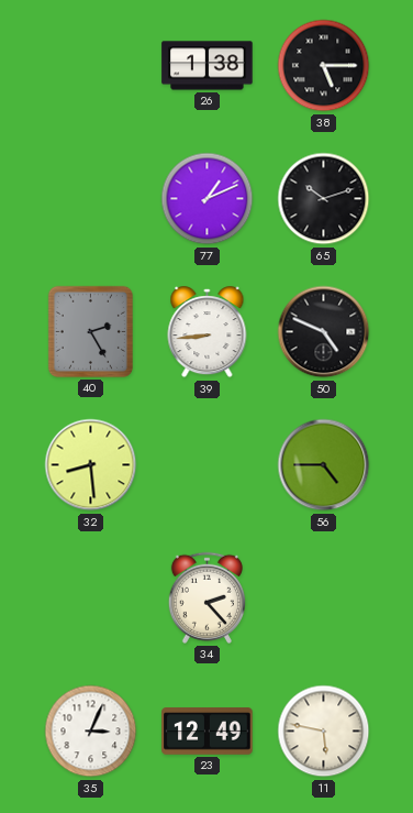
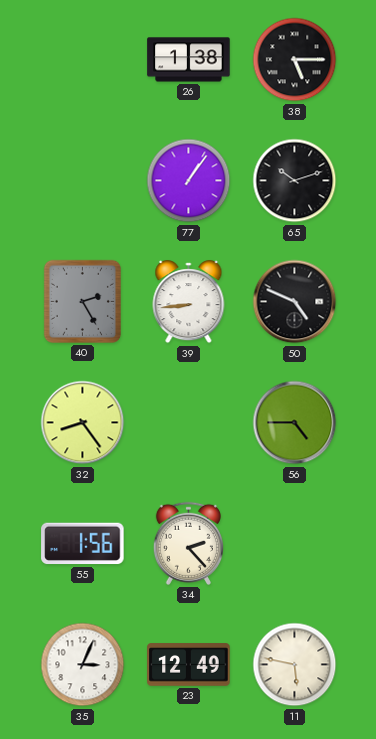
77: 1:11 -> 1:06
32: 8:29 -> 8:24
55: none -> 1:56
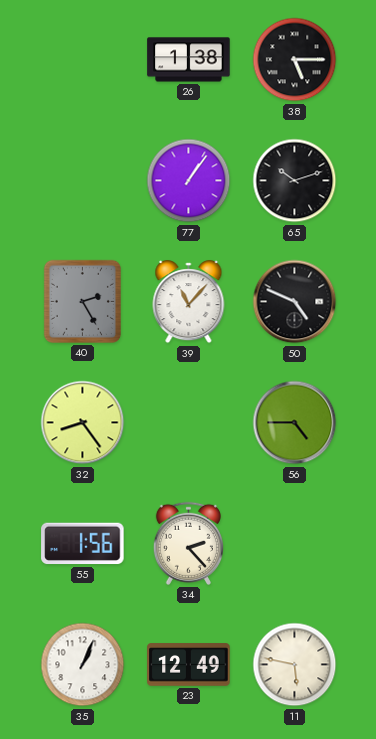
39: 8:44 -> 11:07
35: 3:04 -> 1:04
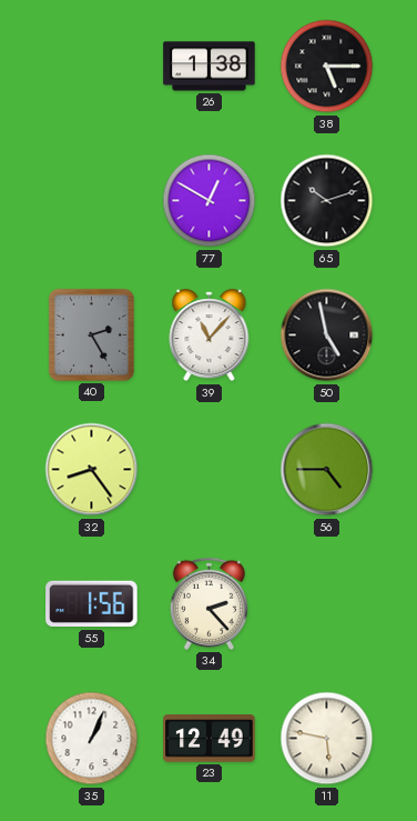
77: 1:06 -> 12:50
50: 4:49 -> 4:58
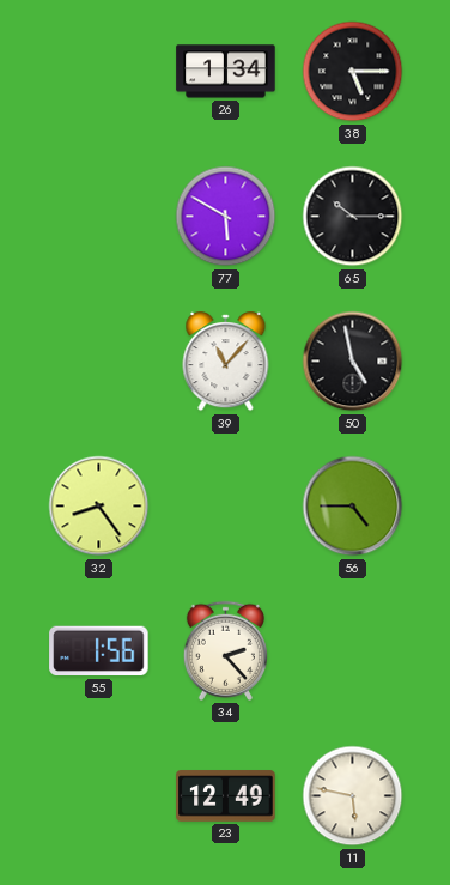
26: 1:38 -> 1:34
77: 12:50 -> 5:50
65: 10:12 -> 10:15
40: 2:25 -> none
35: 1:04 -> none
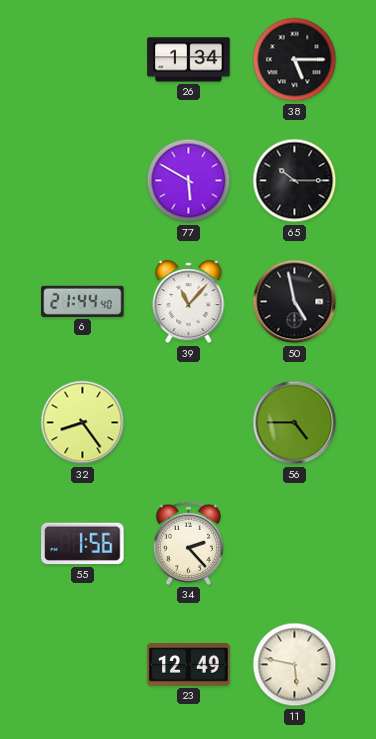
6: none -> 21:44
